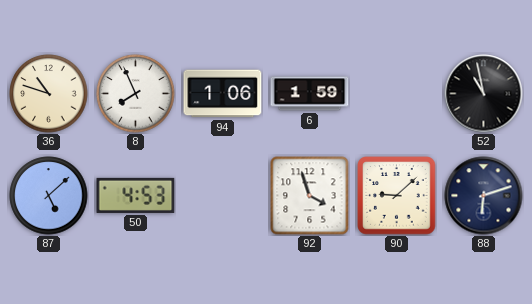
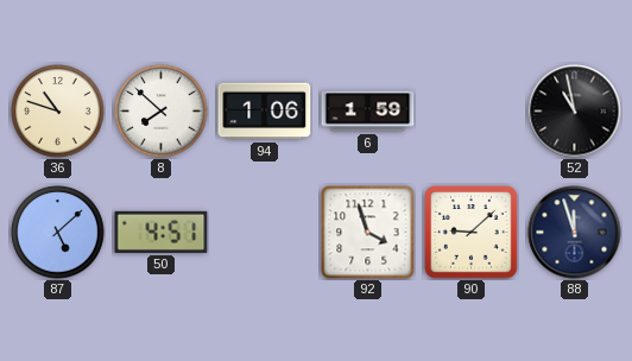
8: 7:56 -> 7:52
50: 4:53 -> 4:51
88: 6:12 -> 11:57
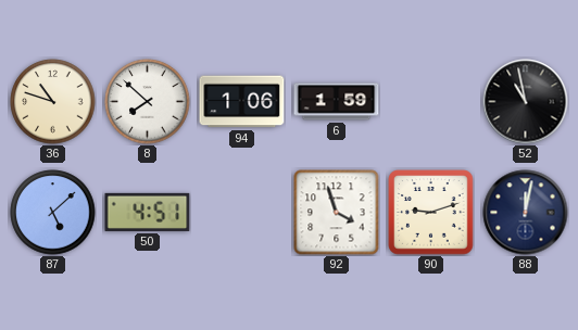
90: 9:08 -> 9:12
88: 11:57 -> 12:02
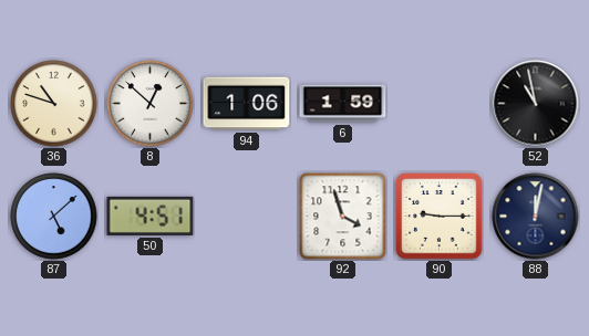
8: 7:52 -> 12:52
90: 9:12 -> 9:15
